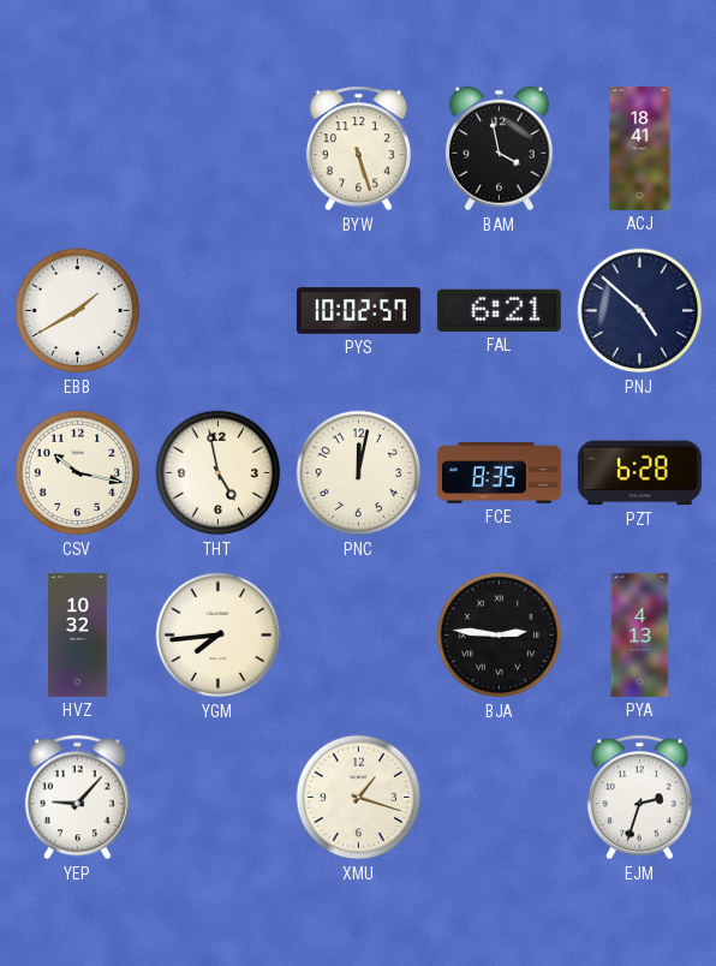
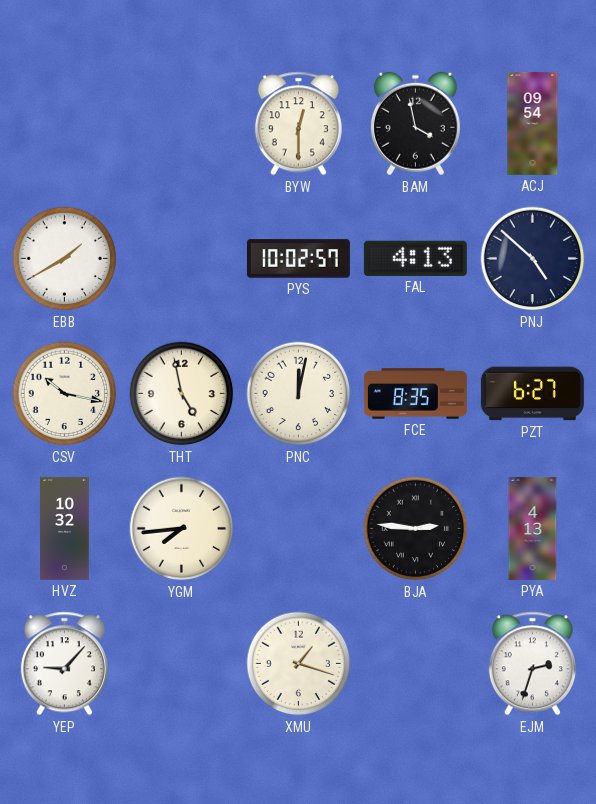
BYW: 5:27 -> 12:30
ACJ: 18:41 -> 09:54
FAL: 6:21 -> 4:13
PZT: 6:28 -> 6:27
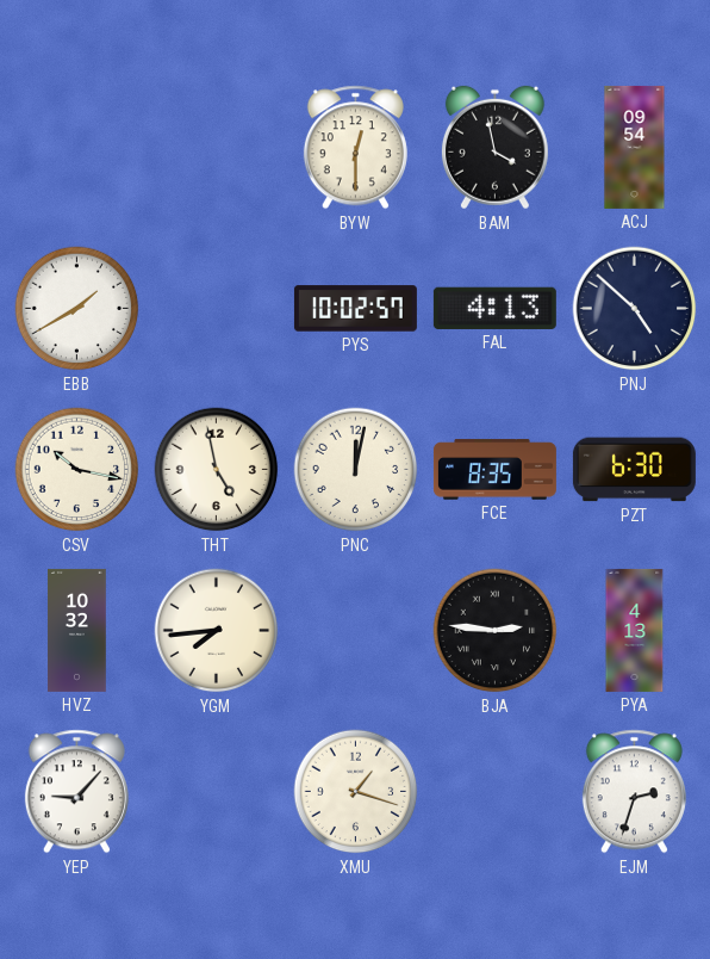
PZT: 6:27 -> 6:30
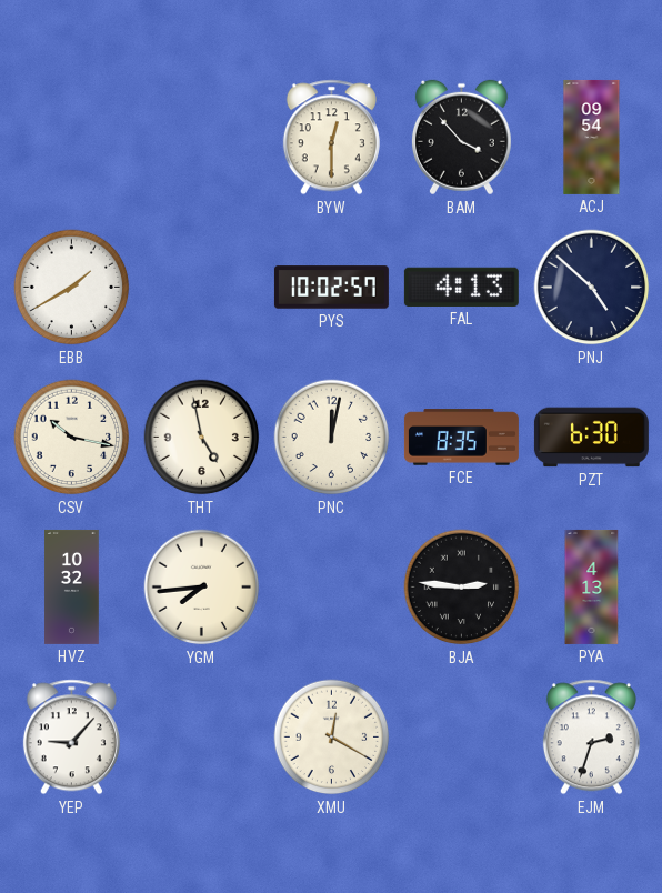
BAM: 3:58 -> 3:53
XMU: 1:18 -> 12:20
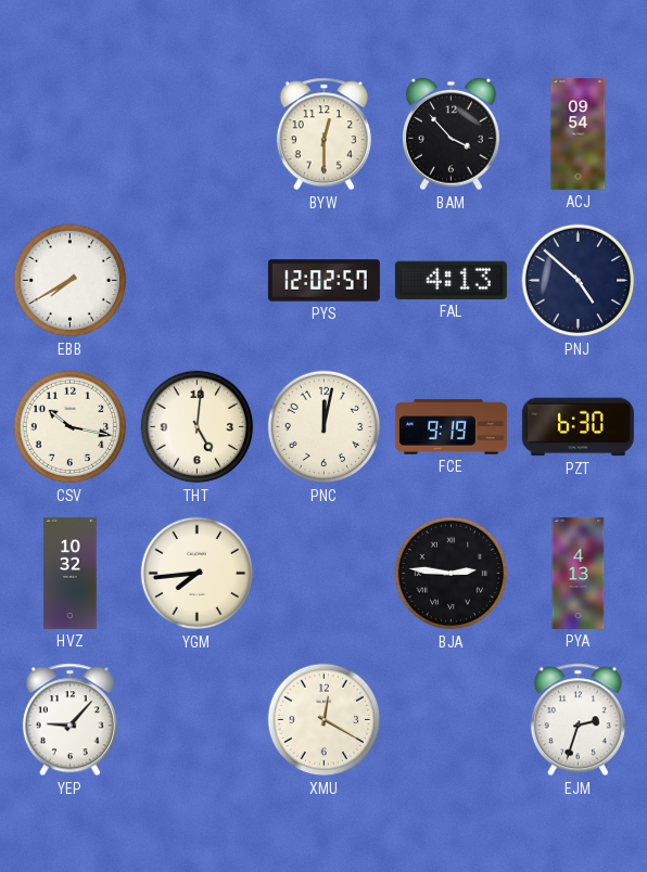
EBB: 1:40 -> 7:40
PYS: 10:02 -> 12:02
THT: 4:58 -> 5:01
FCE: 8:35 -> 9:19
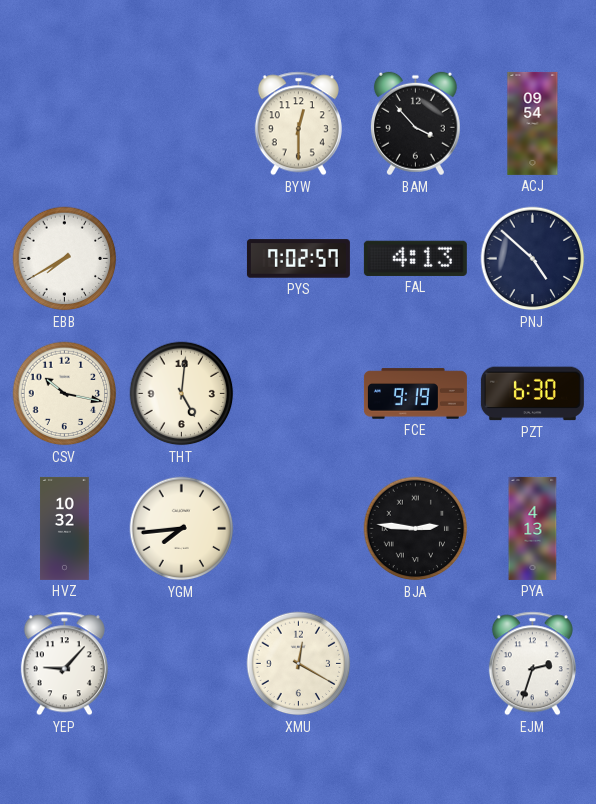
PYS: 12:02 -> 7:02
PNC: 12:02 -> none
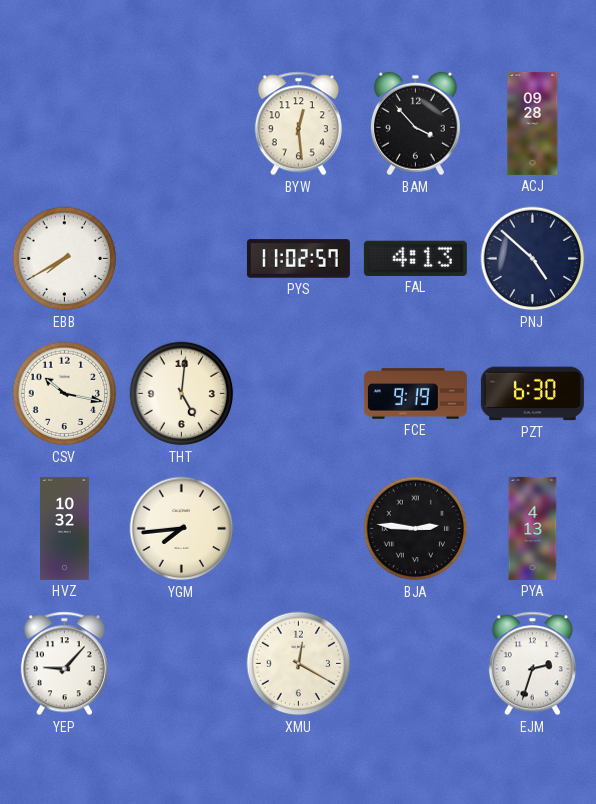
BYW: 12:30 -> 12:29
ACJ: 09:54 -> 09:28
PYS: 7:02 -> 11:02
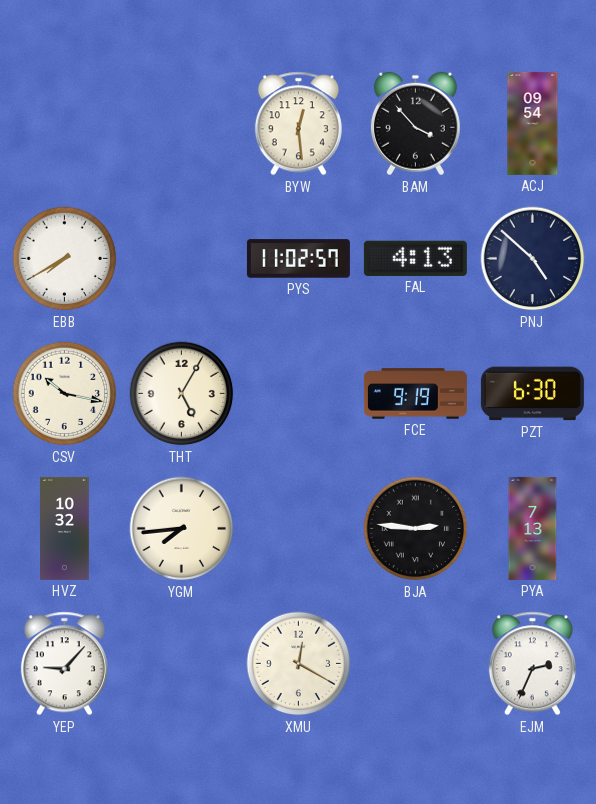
ACJ: 09:28 -> 09:54
THT: 5:01 -> 5:05
PYA: 4:13 -> 7:13
EJM: 2:33 -> 2:34
